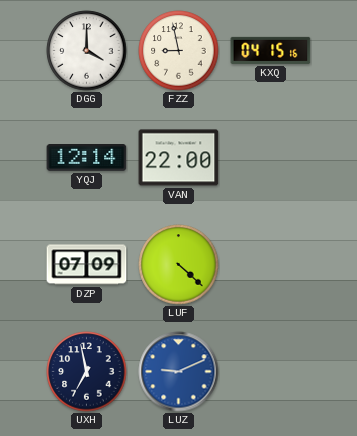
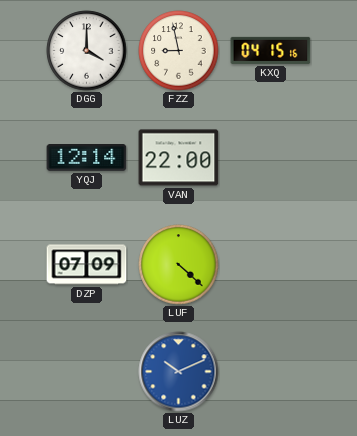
UXH: 6:58 -> none
LUZ: 9:11 -> 10:11
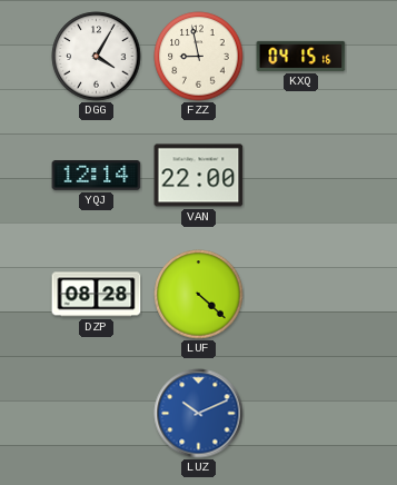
DGG: 4:00 -> 4:05
DZP: 07:09 -> 08:28
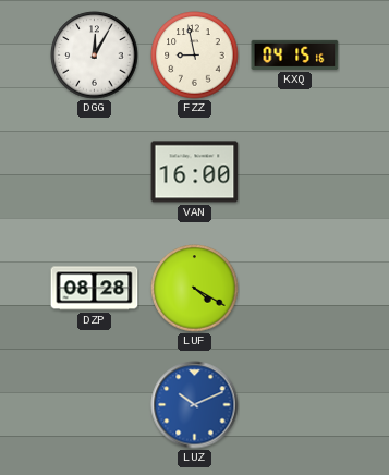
DGG: 4:05 -> 12:05
YQJ: 12:14 -> none
VAN: 22:00 -> 16:00
LUF: 4:22 -> 4:20
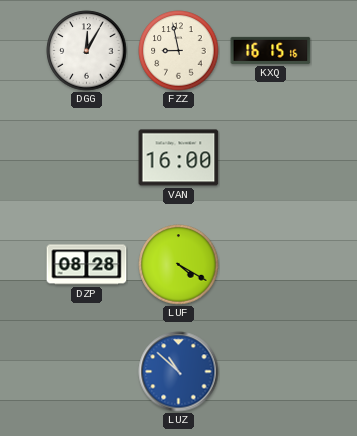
KXQ: 04:15 -> 16:15
LUZ: 10:11 -> 10:52
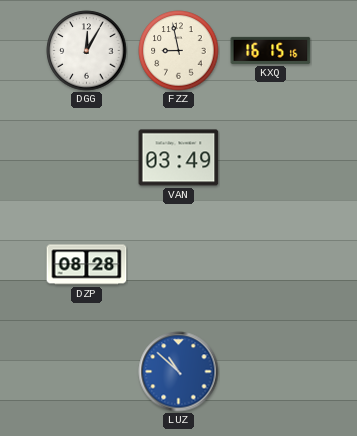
VAN: 16:00 -> 03:49
LUF: 4:20 -> none
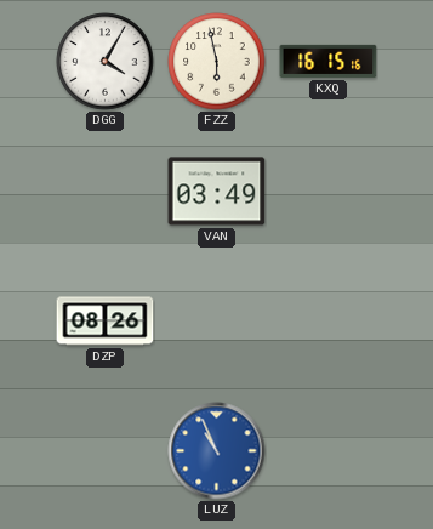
DGG: 12:05 -> 4:05
FZZ: 8:58 -> 5:58
DZP: 08:28 -> 08:26
LUZ: 10:52 -> 10:56
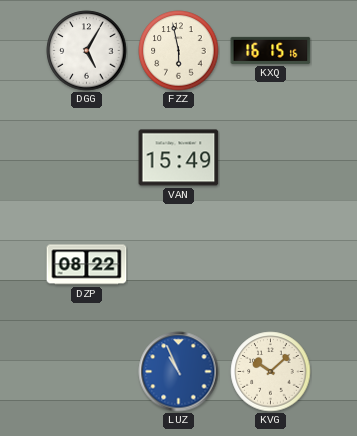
DGG: 4:05 -> 5:05
VAN: 03:49 -> 15:49
DZP: 08:26 -> 08:22
KVG: none -> 10:08
